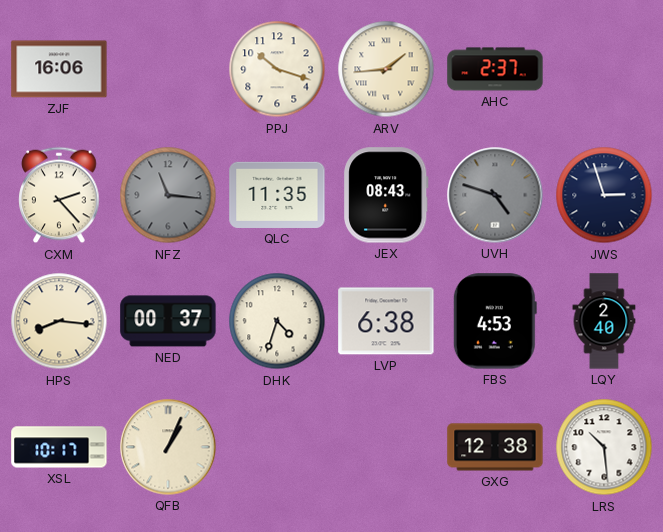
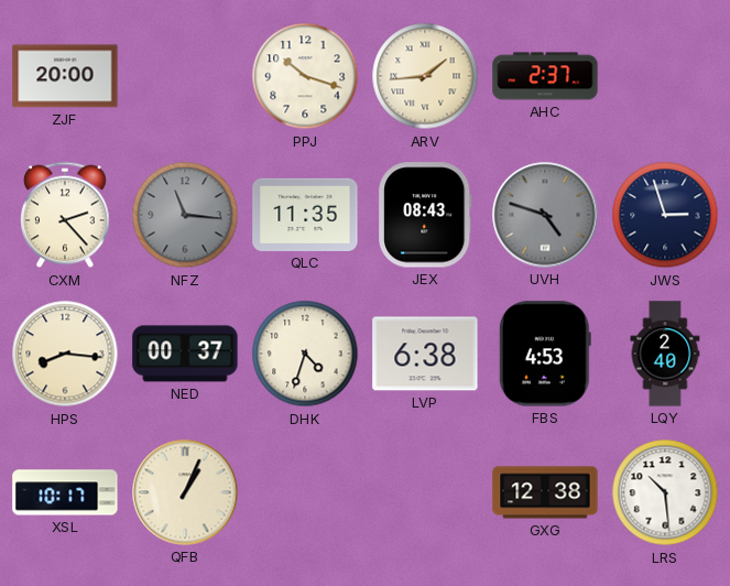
ZJF: 16:06 -> 20:00
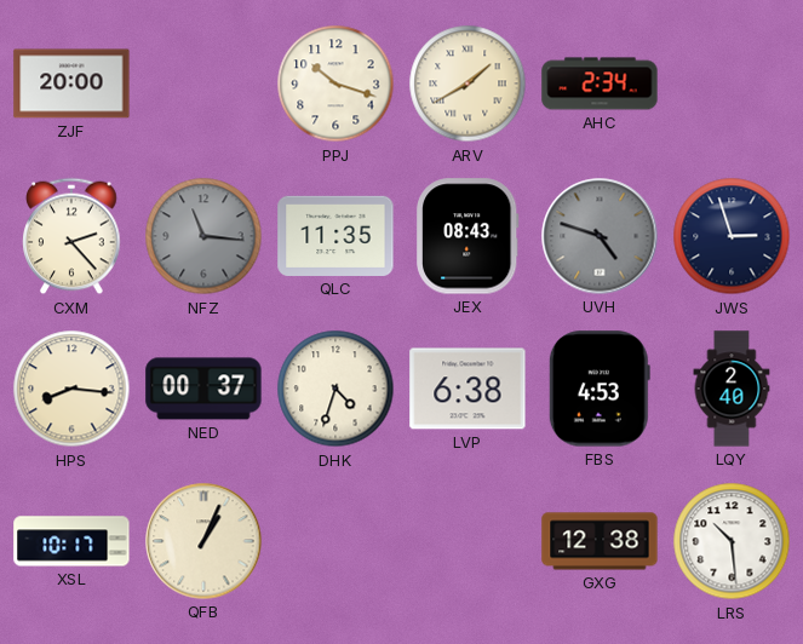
ARV: 1:44 -> 1:40
AHC: 2:37 -> 2:34
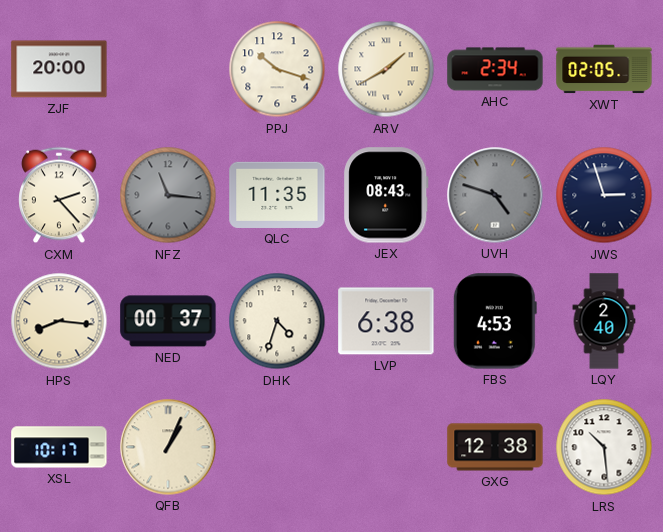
XWT: none -> 02:05
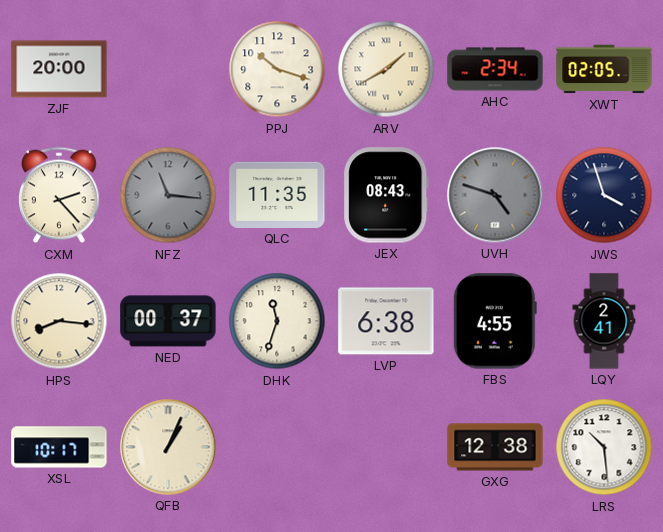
JWS: 2:57 -> 3:57
DHK: 4:33 -> 11:33
FBS: 4:53 -> 4:55
LQY: 2:40 -> 2:41
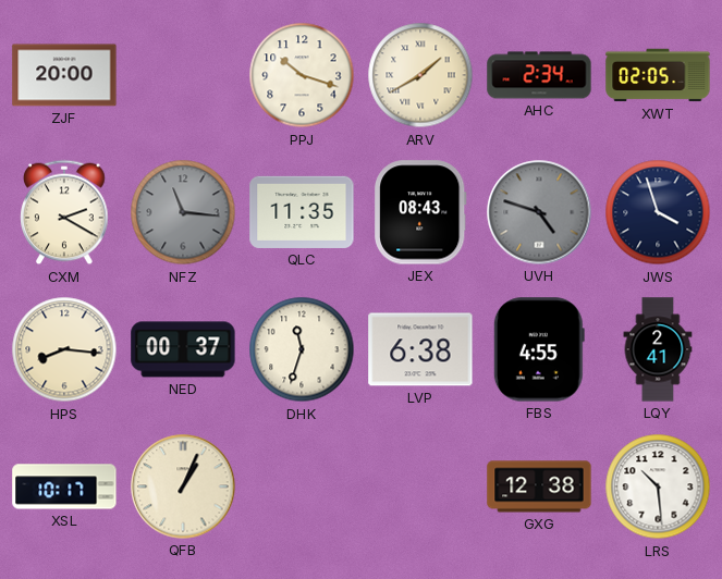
CXM: 2:23 -> 2:20
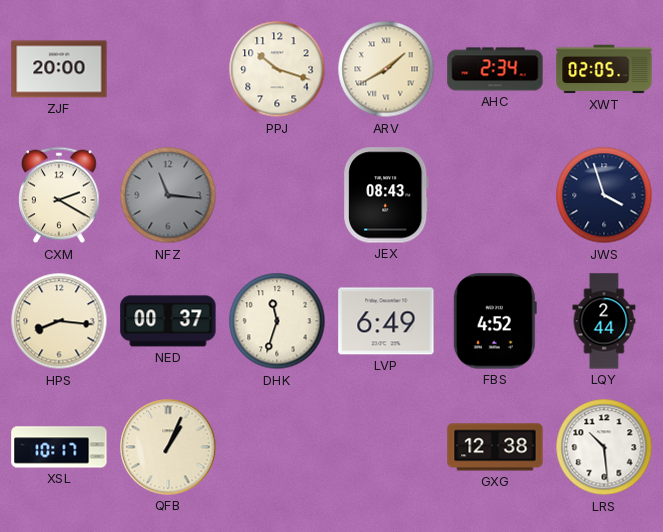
QLC: 11:35 -> none
UVH: 4:48 -> none
LVP: 6:38 -> 6:49
FBS: 4:55 -> 4:52
LQY: 2:41 -> 2:44
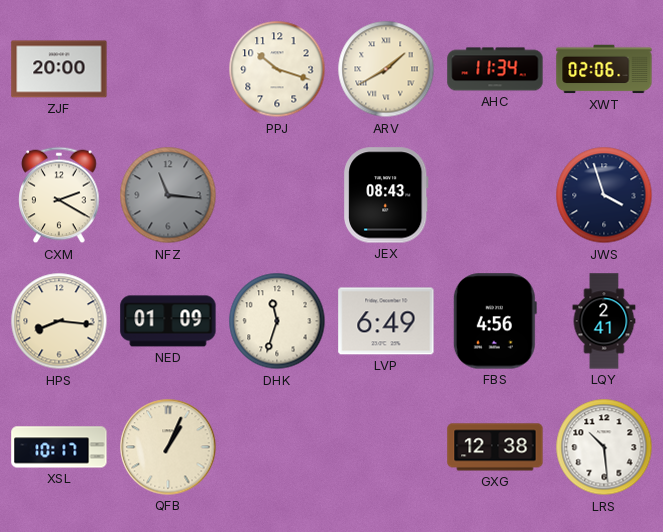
AHC: 2:34 -> 11:34
XWT: 02:05 -> 02:06
NED: 00:37 -> 01:09
FBS: 4:52 -> 4:56
LQY: 2:44 -> 2:41
